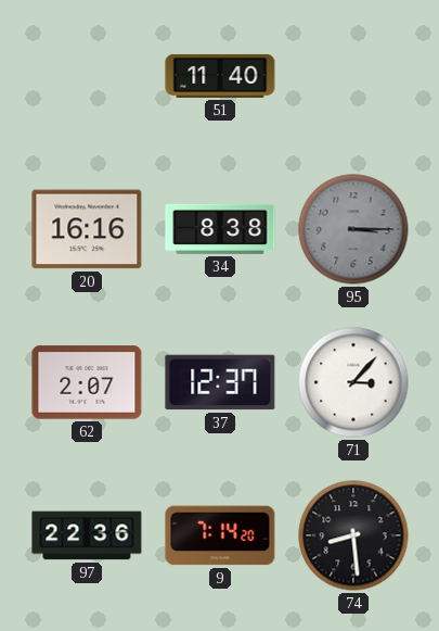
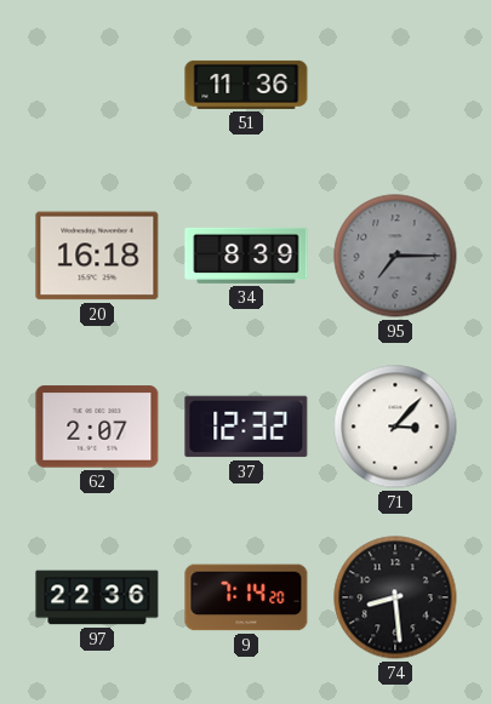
51: 11:40 -> 11:36
20: 16:16 -> 16:18
34: 8:38 -> 8:39
95: 3:15 -> 7:15
37: 12:37 -> 12:32
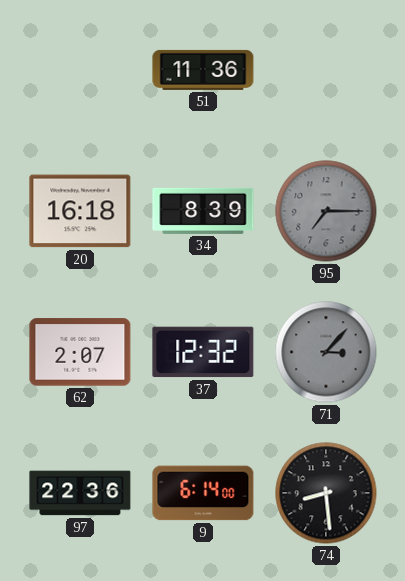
71 dial: white -> grey
9: 7:14 -> 6:14
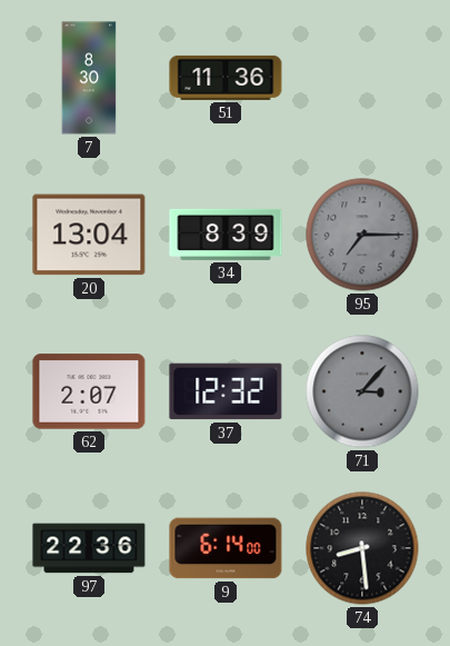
7: none -> 8:30
20: 16:18 -> 13:04
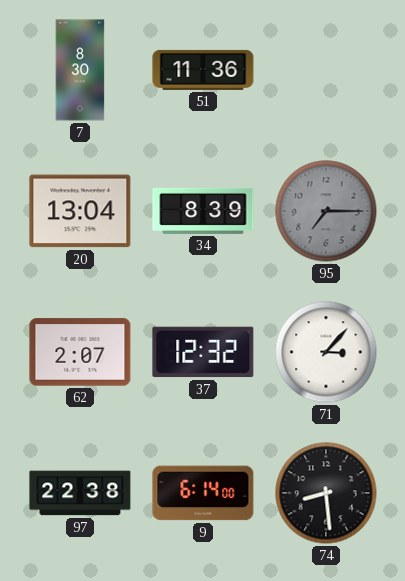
71 dial: grey -> white
97: 22:36 -> 22:38
